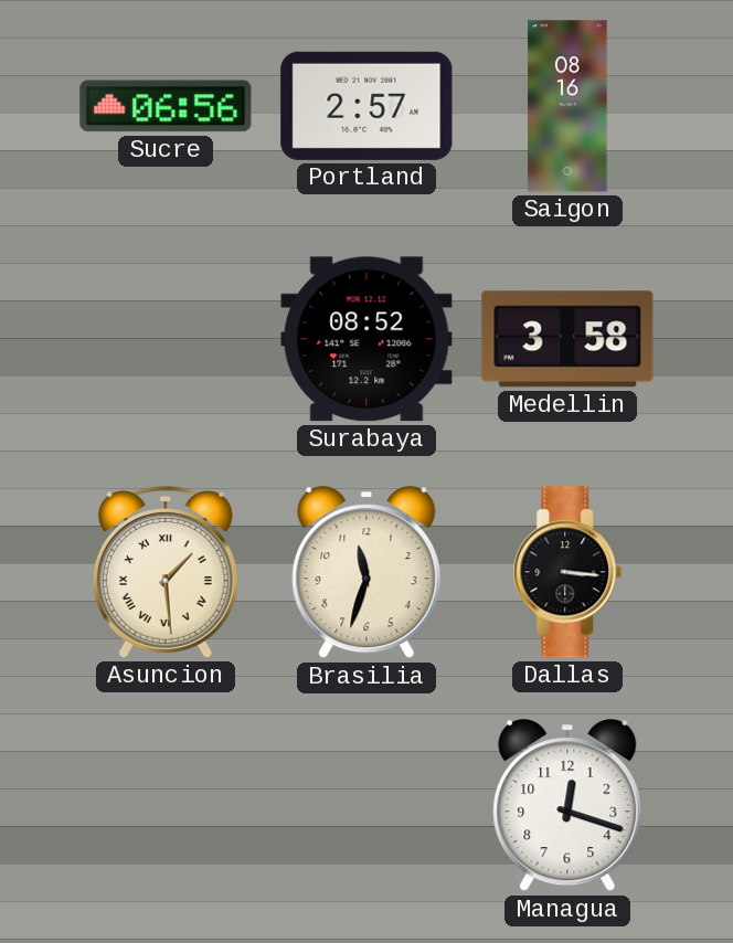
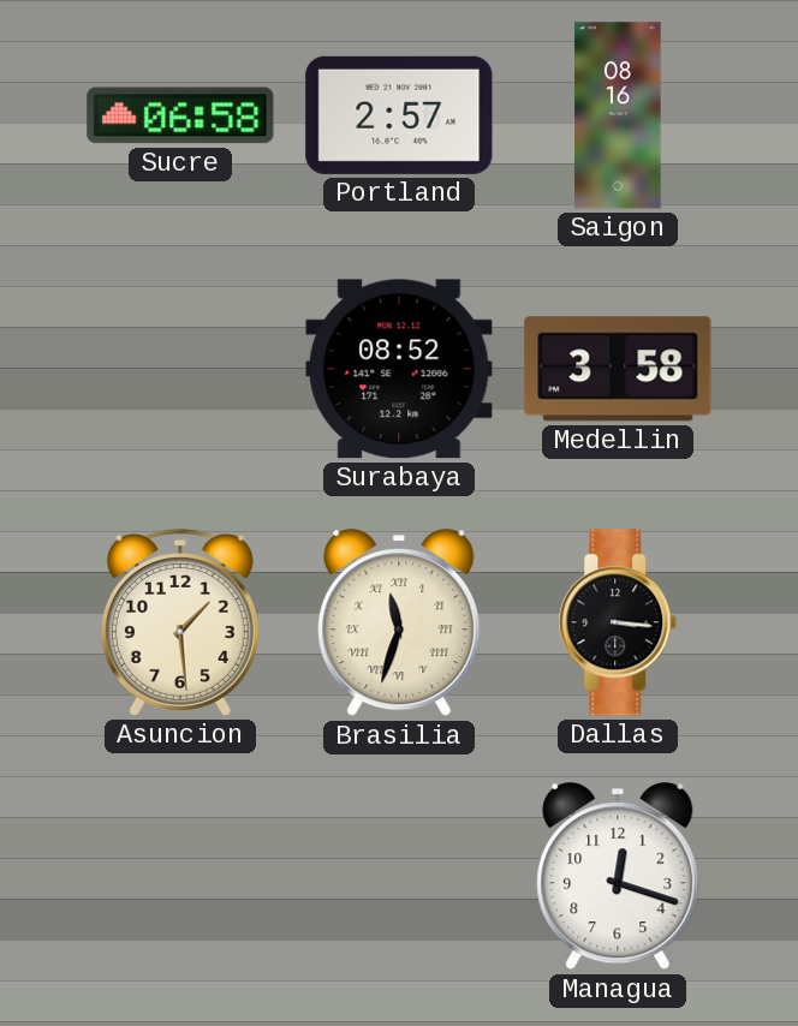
Sucre: 06:56 -> 06:58
Asuncion numerals: Roman -> Arabic
Brasilia numerals: Arabic -> Roman
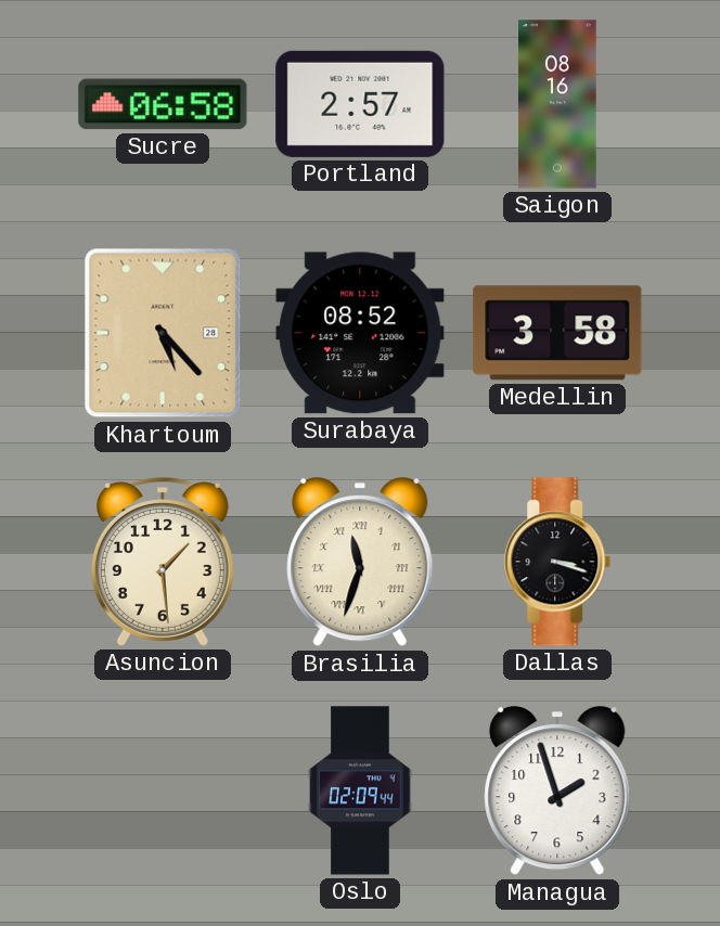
Khartoum: none -> 5:23
Dallas: 3:16 -> 3:18
Oslo: none -> 02:09
Managua: 12:18 -> 1:57
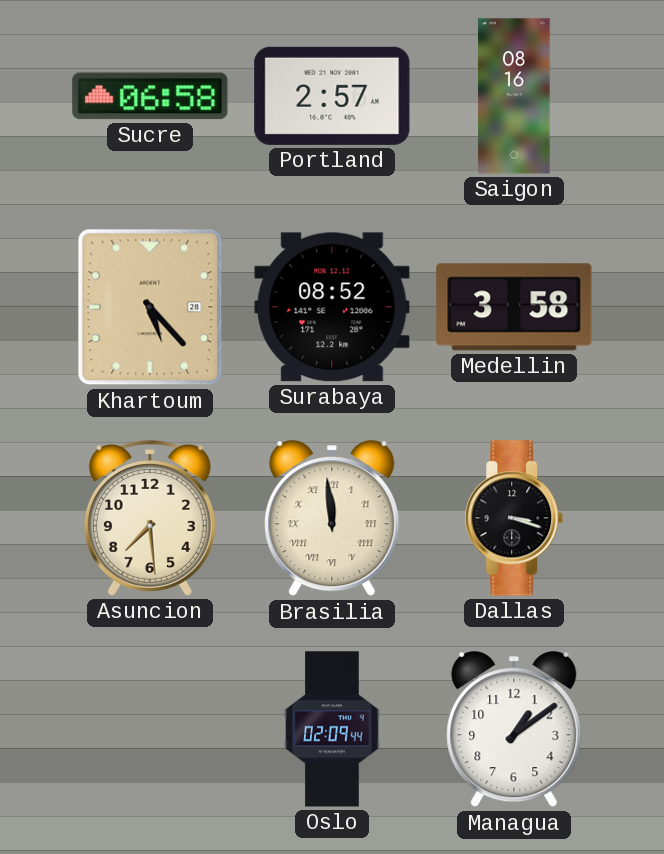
Asuncion: 1:29 -> 7:29
Brasilia: 11:33 -> 11:59
Managua: 1:57 -> 1:09
